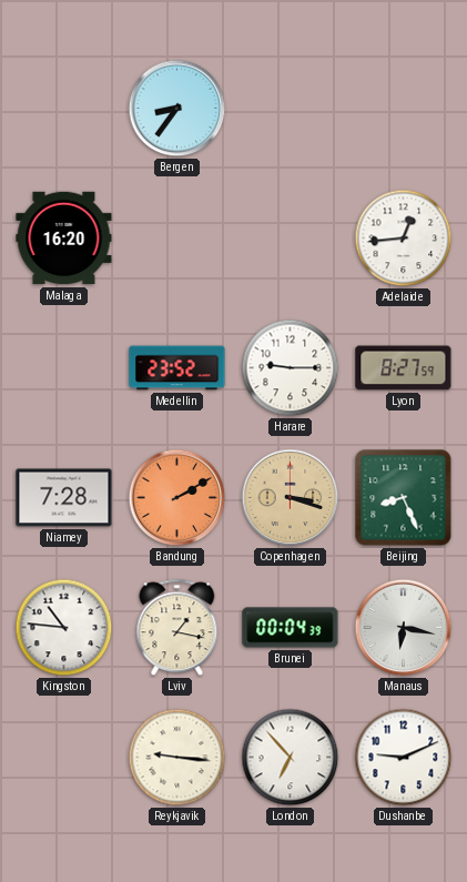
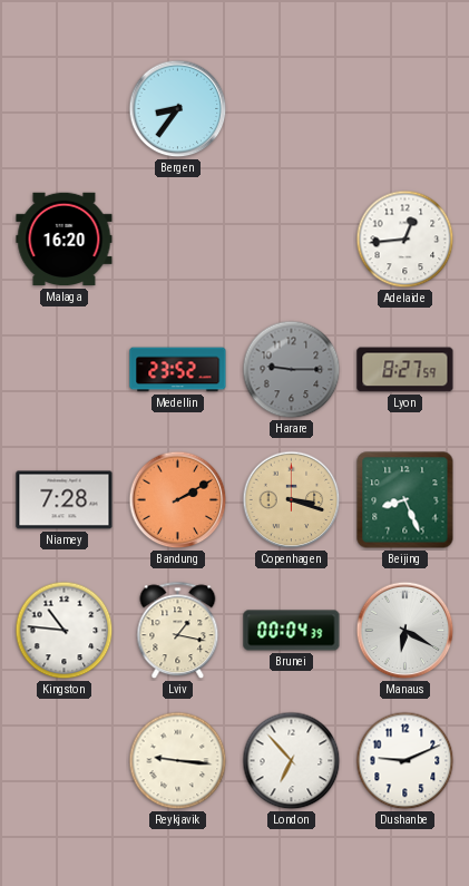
Harare dial: white -> grey
Manaus: 6:17 -> 6:20
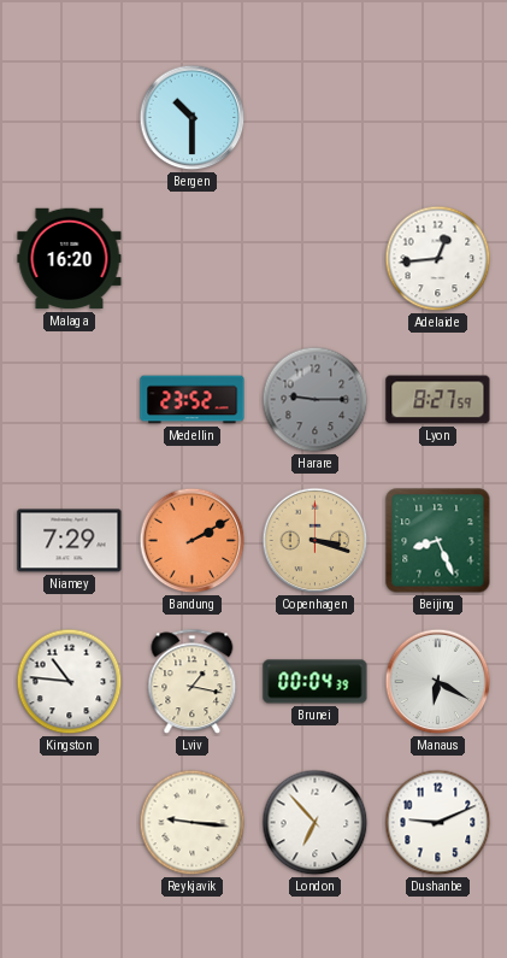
Bergen: 8:36 -> 10:30
Niamey: 7:28 -> 7:29
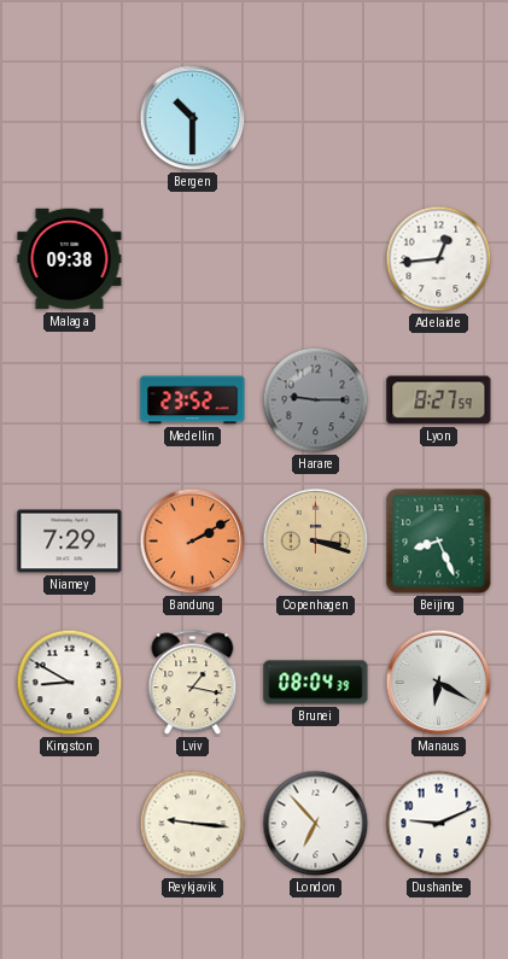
Malaga: 16:20 -> 09:38
Kingston: 10:46 -> 8:50
Brunei: 00:04 -> 08:04
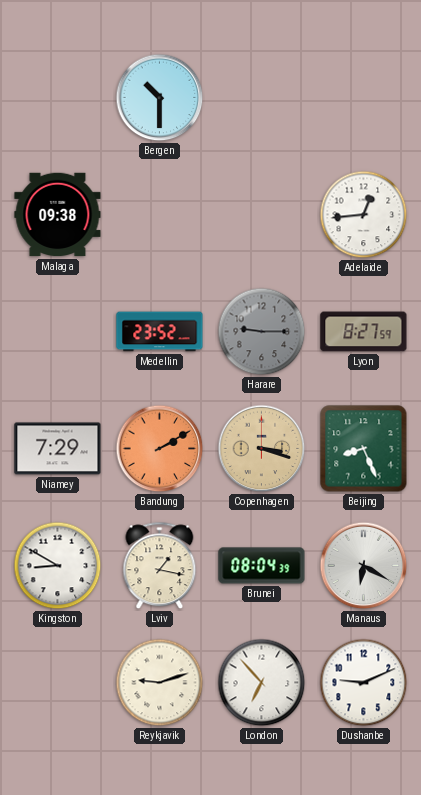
Reykjavik: 9:16 -> 9:12
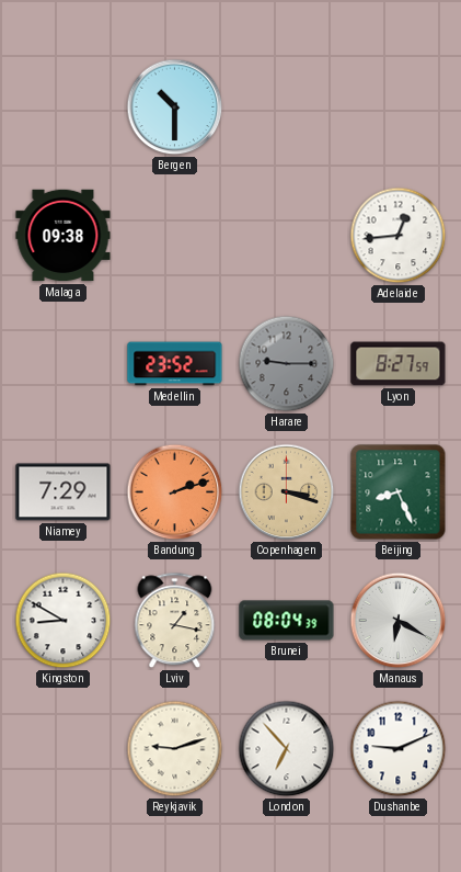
Bandung: 2:10 -> 2:12
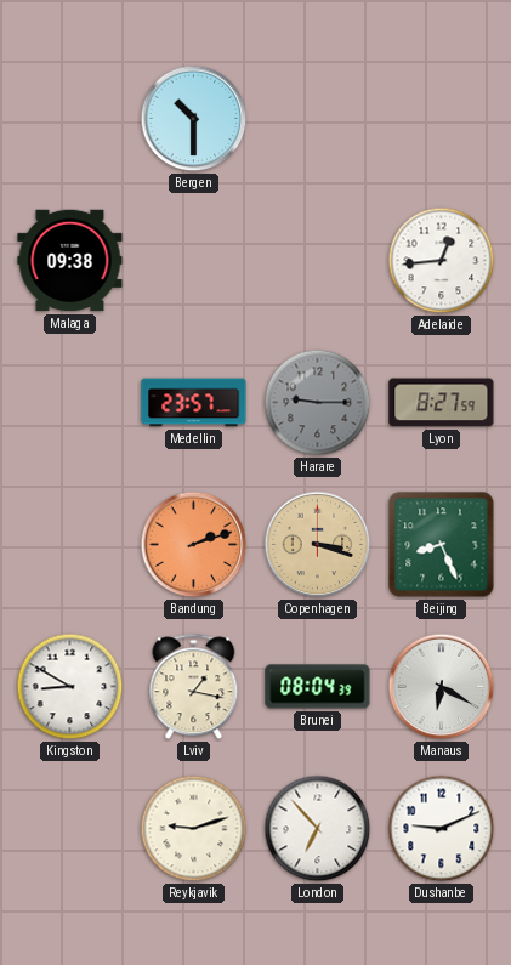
Medellin: 23:52 -> 23:57
Niamey: 7:29 -> none
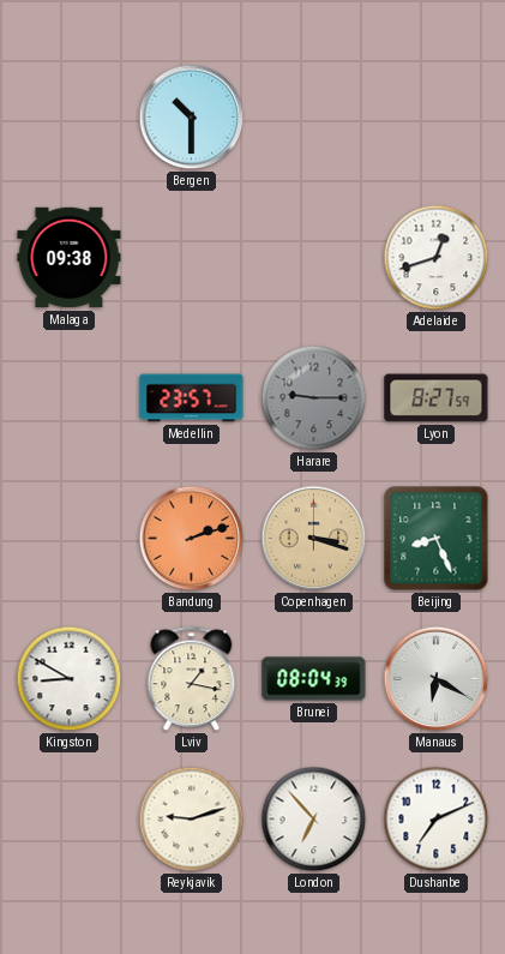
Adelaide: 12:44 -> 12:42
Dushanbe: 9:11 -> 7:11
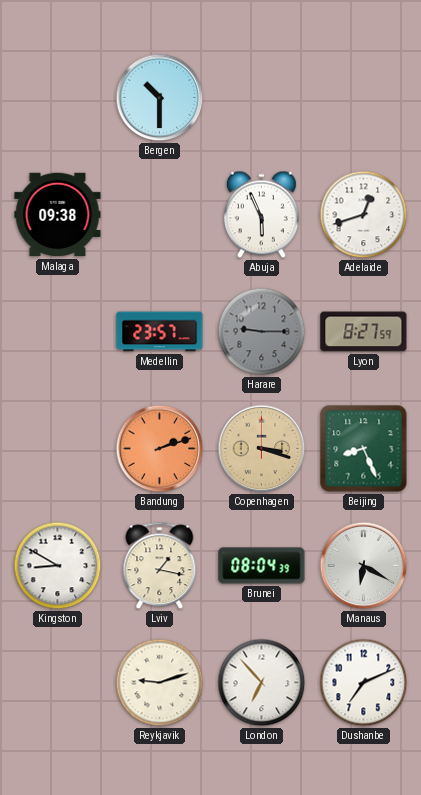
Abuja: none -> 5:56
